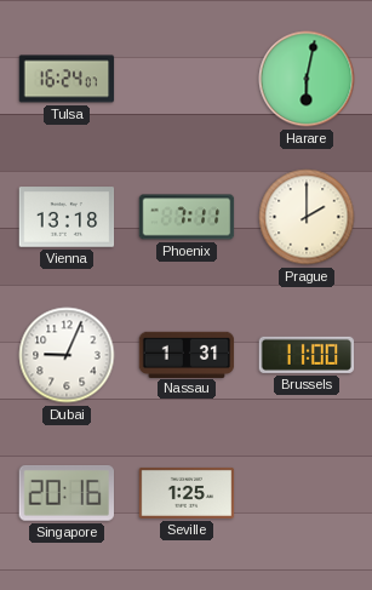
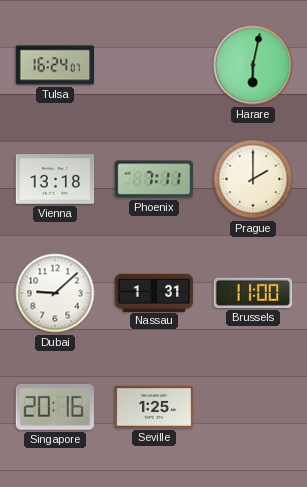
Dubai: 9:04 -> 9:08
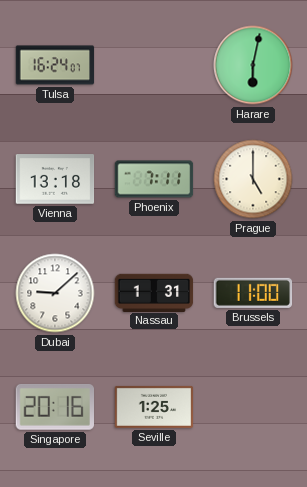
Prague: 2:00 -> 5:00
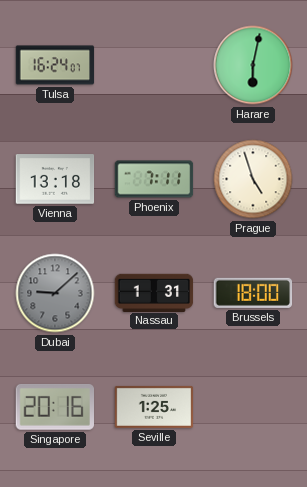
Prague: 5:00 -> 4:57
Dubai dial: white -> grey
Brussels: 11:00 -> 18:00
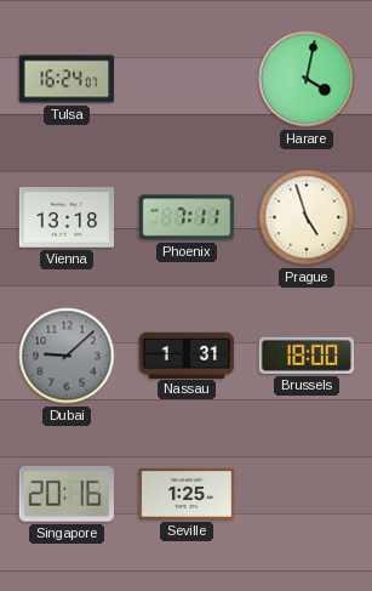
Harare: 6:02 -> 4:02
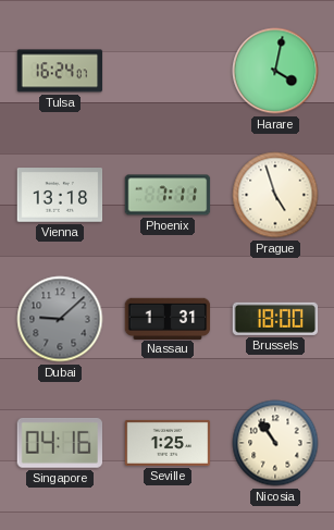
Singapore: 20:16 -> 04:16
Nicosia: none -> 10:54
